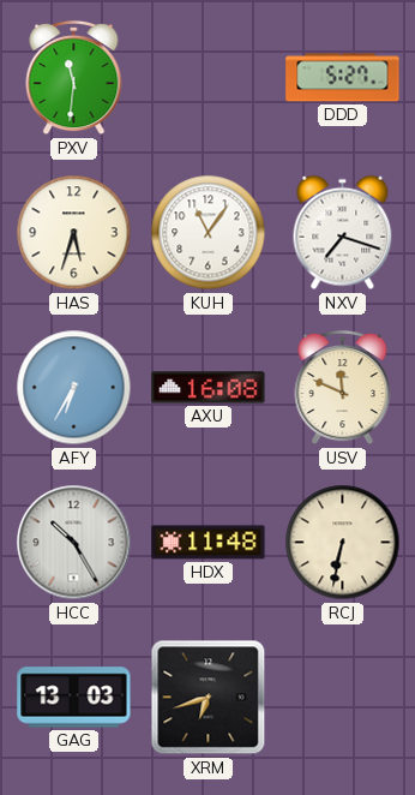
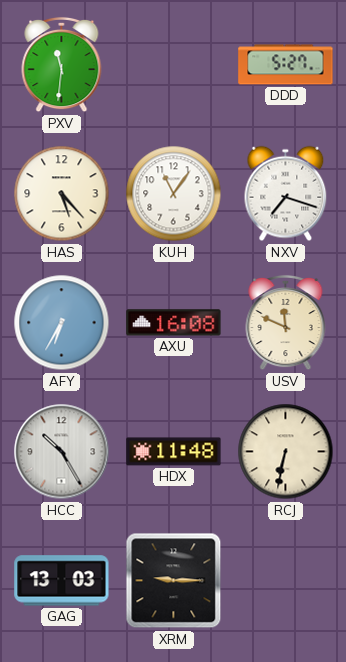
HAS: 5:33 -> 5:23
XRM: 6:42 -> 9:15
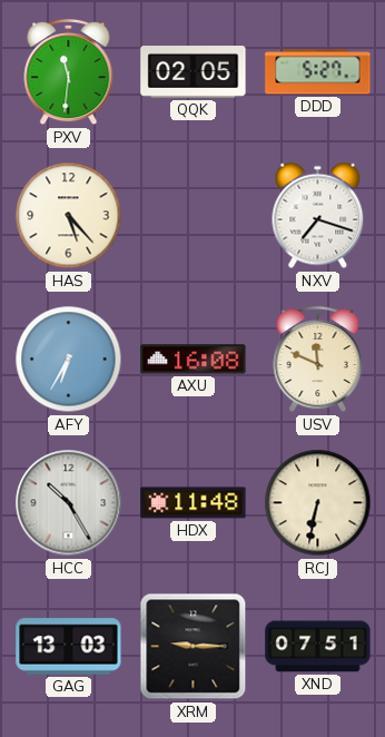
QQK: none -> 02:05
KUH: 11:06 -> none
XND: none -> 07:51
